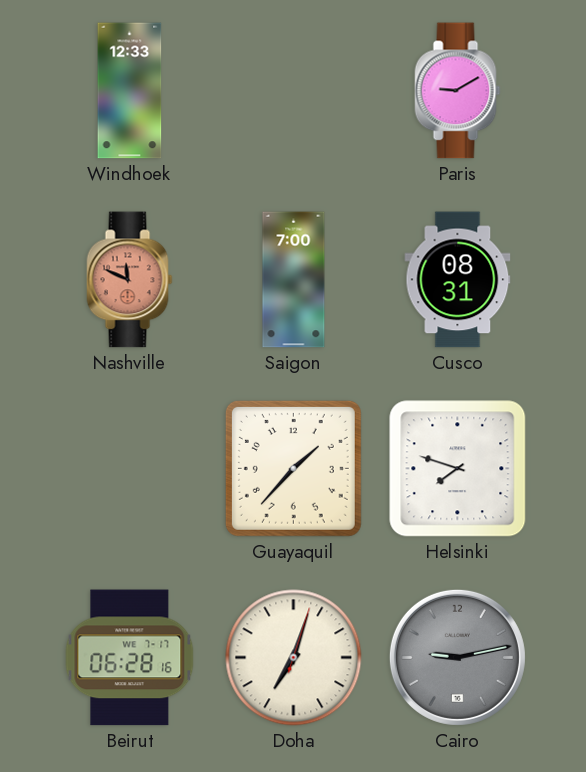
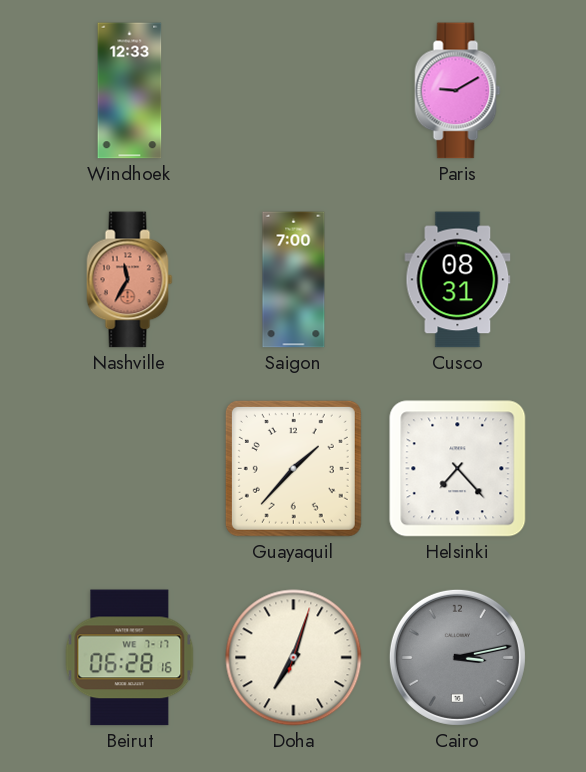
Nashville: 11:49 -> 11:35
Helsinki: 7:48 -> 7:23
Cairo: 9:13 -> 3:13
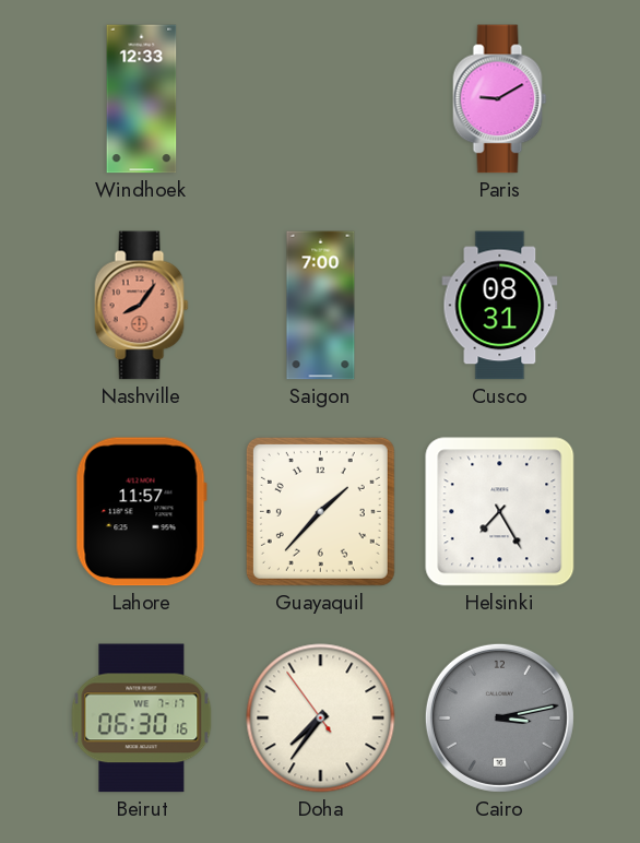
Nashville: 11:35 -> 8:06
Lahore: none -> 11:57
Helsinki: 7:23 -> 7:25
Beirut: 06:28 -> 06:30
Doha: 7:03 -> 7:35
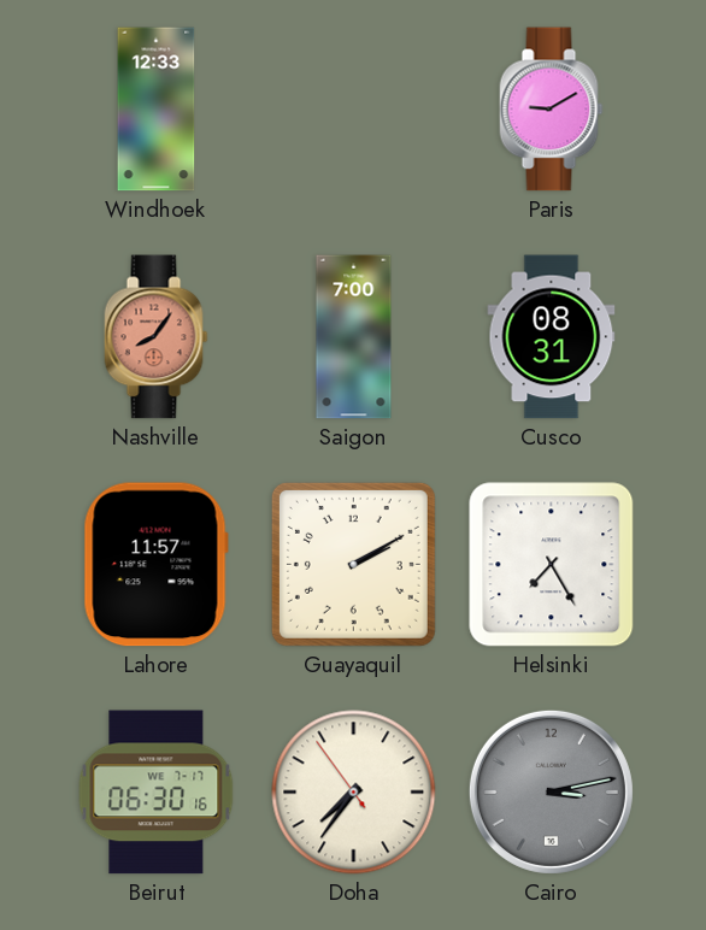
Guayaquil: 1:37 -> 2:10
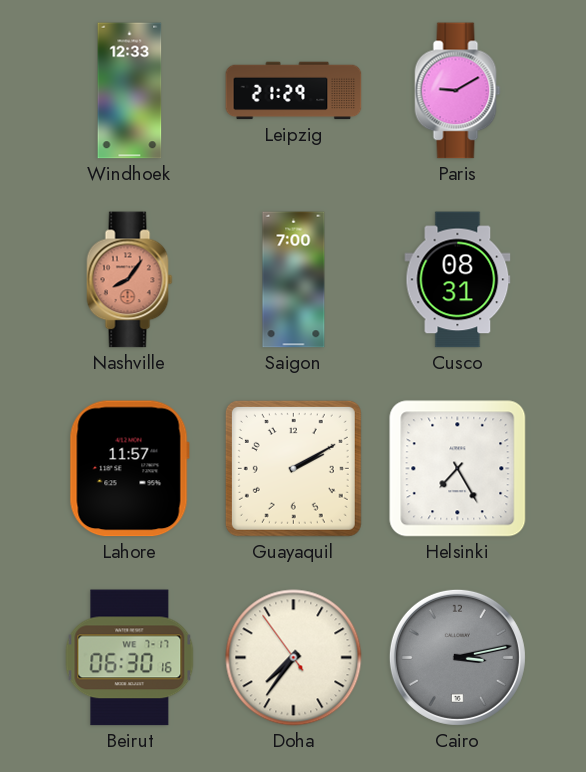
Leipzig: none -> 21:29
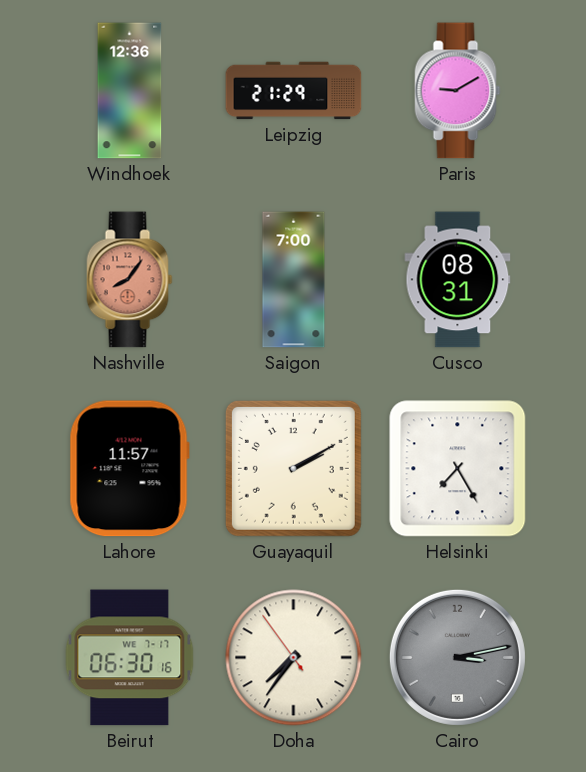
Windhoek: 12:33 -> 12:36
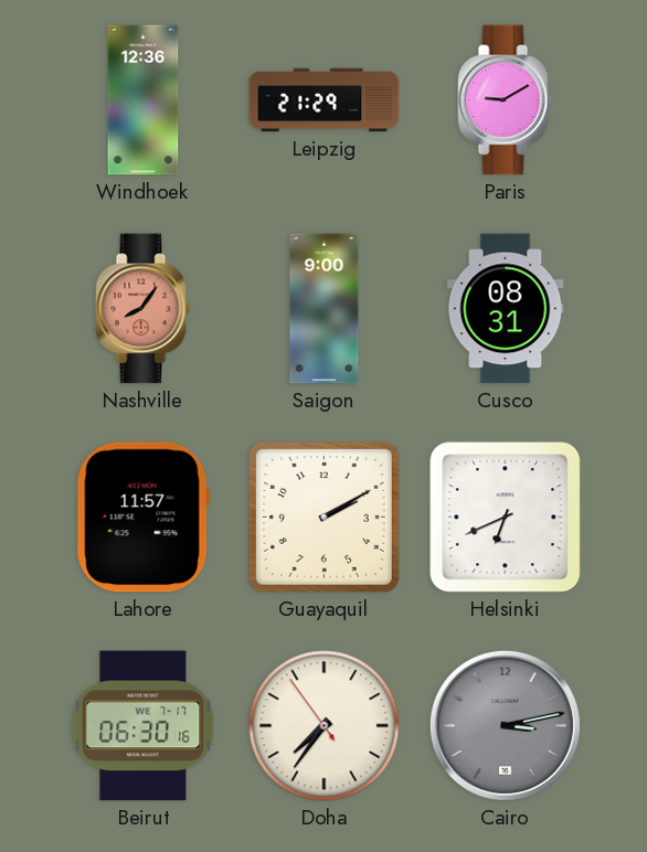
Saigon: 7:00 -> 9:00
Helsinki: 7:25 -> 6:41
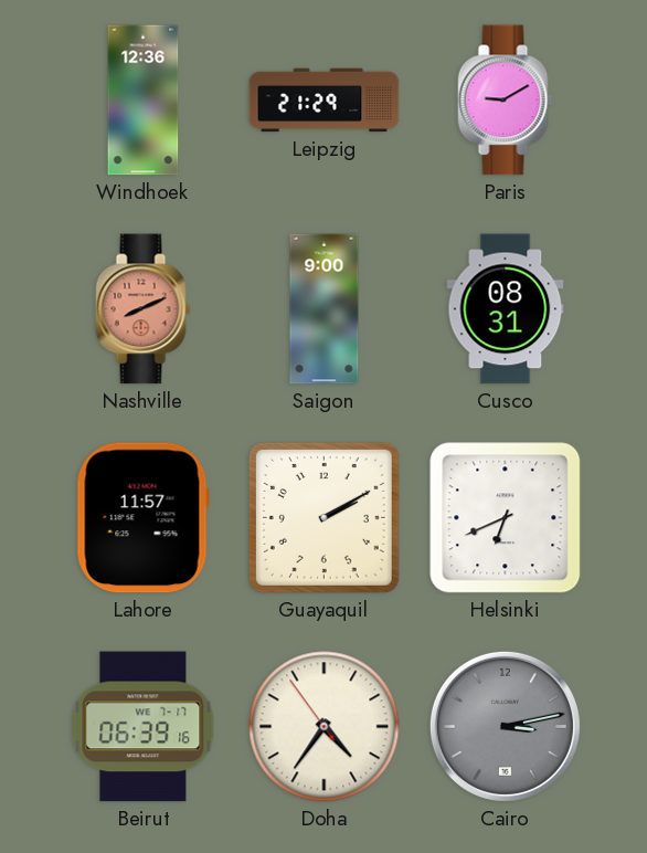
Nashville: 8:06 -> 8:11
Beirut: 06:30 -> 06:39
Doha: 7:35 -> 4:35
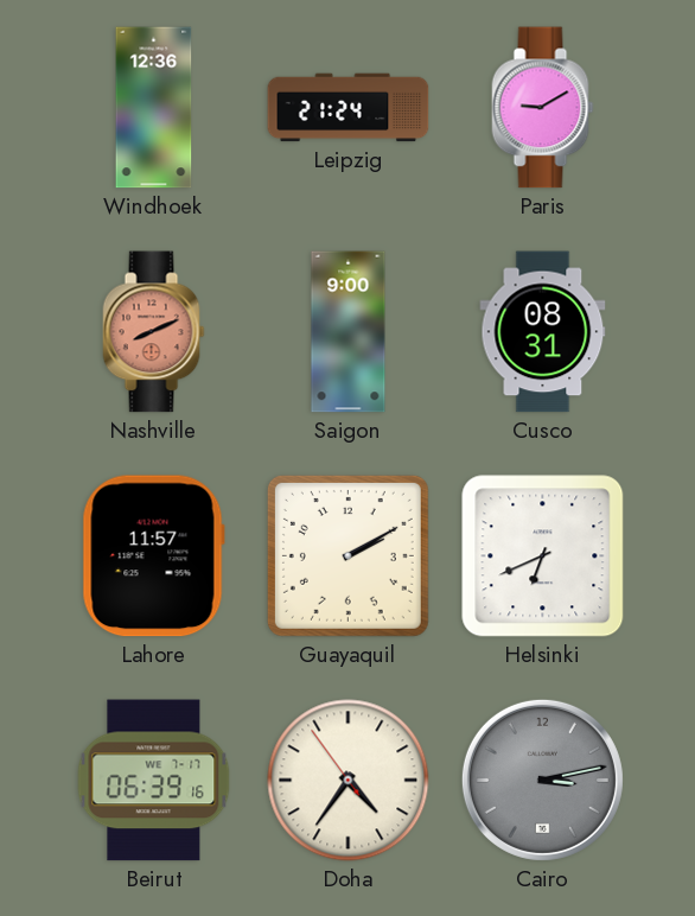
Leipzig: 21:29 -> 21:24
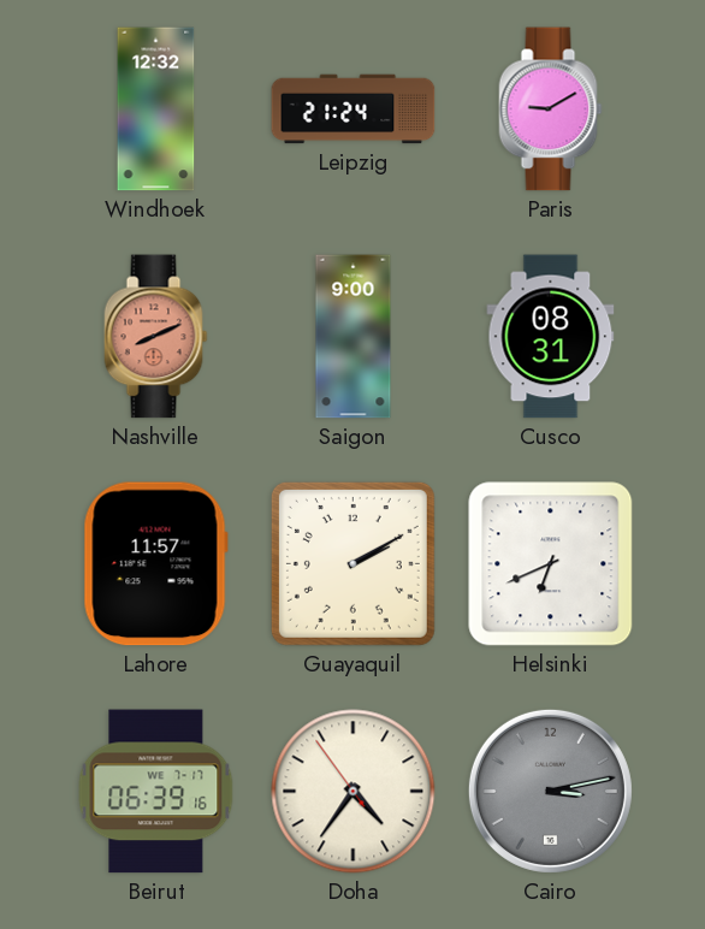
Windhoek: 12:36 -> 12:32
